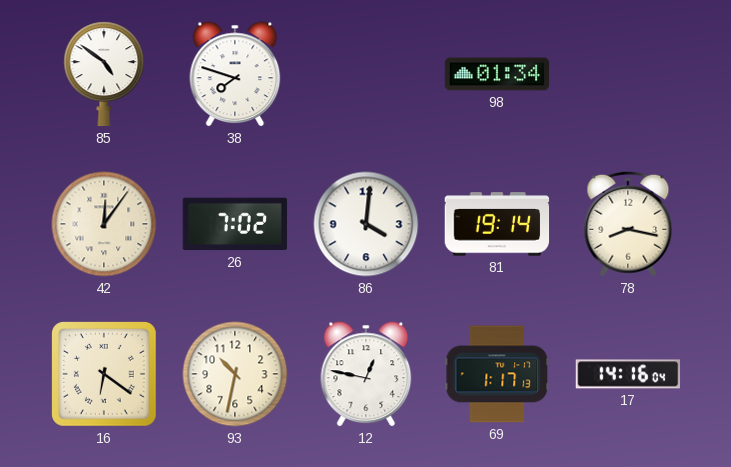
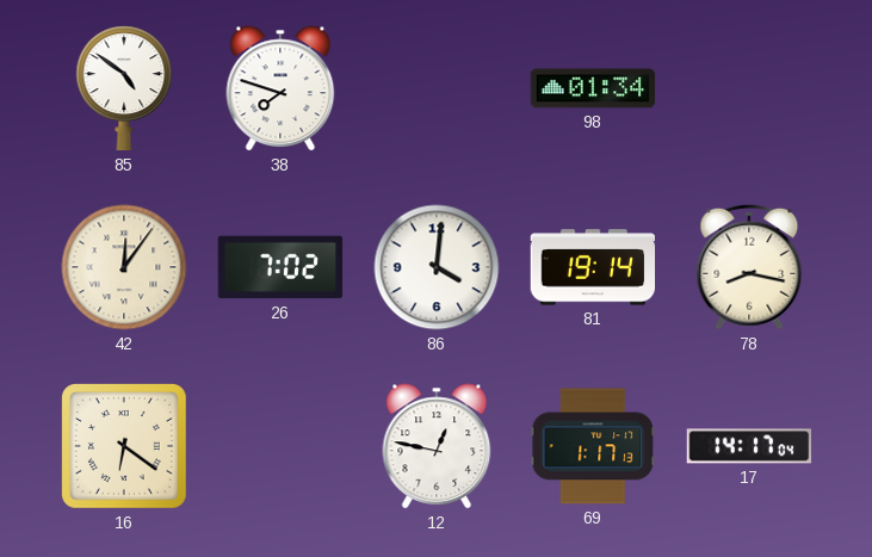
93: 10:32 -> none
17: 14:16 -> 14:17
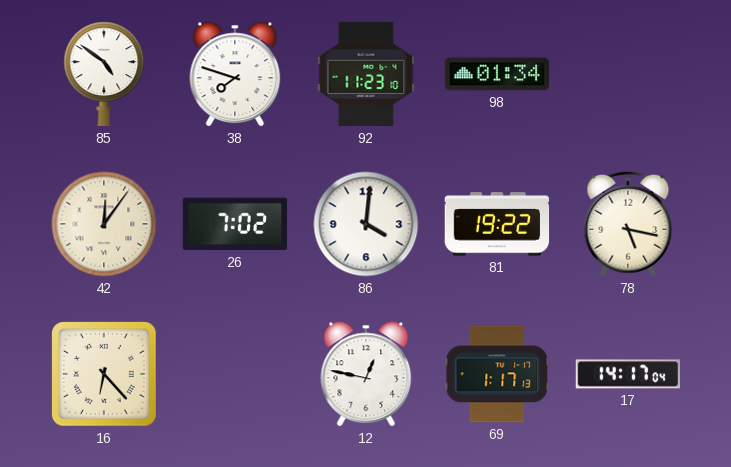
92: none -> 11:23
81: 19:14 -> 19:22
78: 8:17 -> 5:17
16: 6:21 -> 6:23
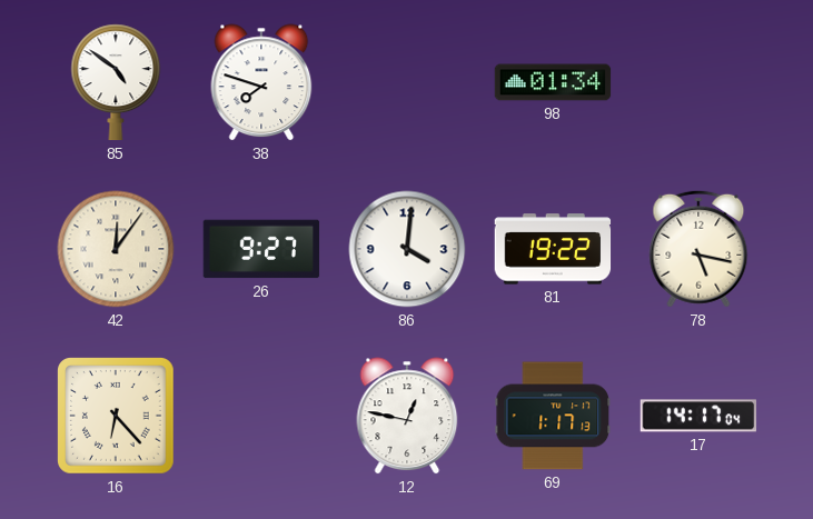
92: 11:23 -> none
26: 7:02 -> 9:27
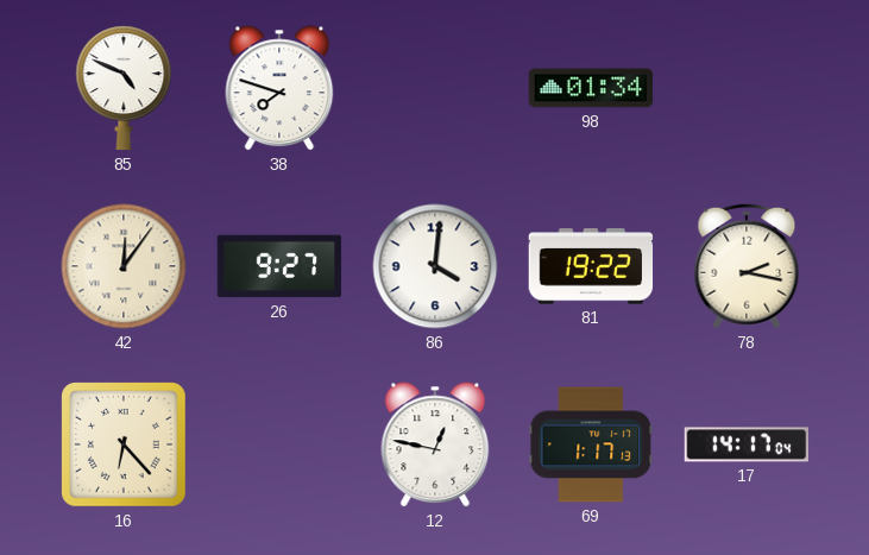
85: 4:51 -> 4:49
78: 5:17 -> 2:17
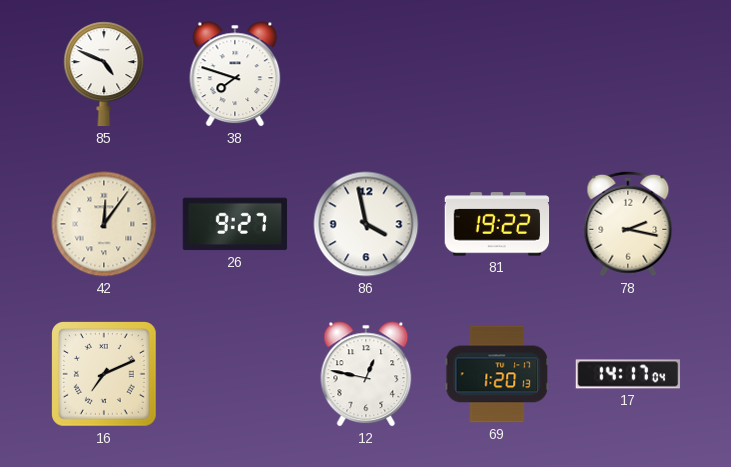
98: 01:34 -> none
86: 4:01 -> 3:58
16: 6:23 -> 7:11
69: 1:17 -> 1:20
